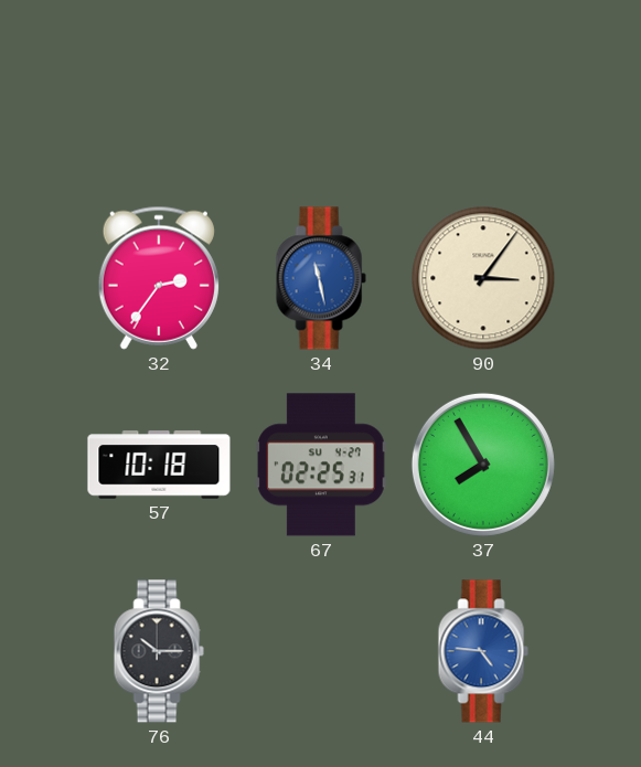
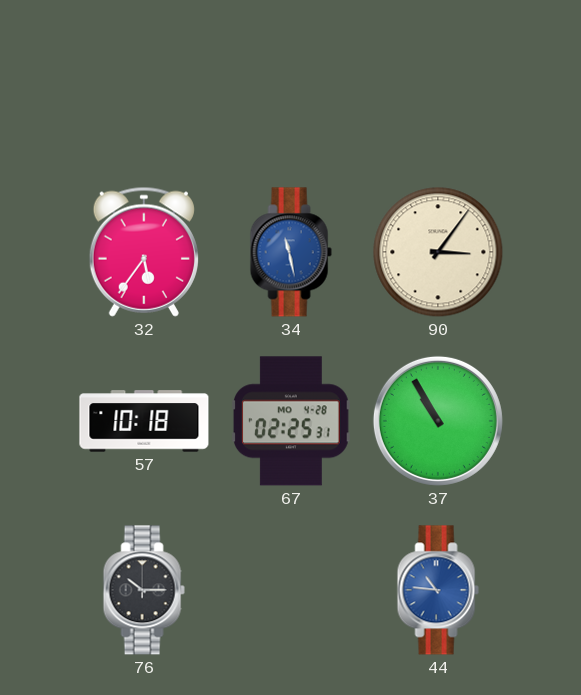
32: 2:36 -> 5:36
67 date: SU 4-27 -> MO 4-28
37: 7:55 -> 10:55
44: 4:46 -> 10:46
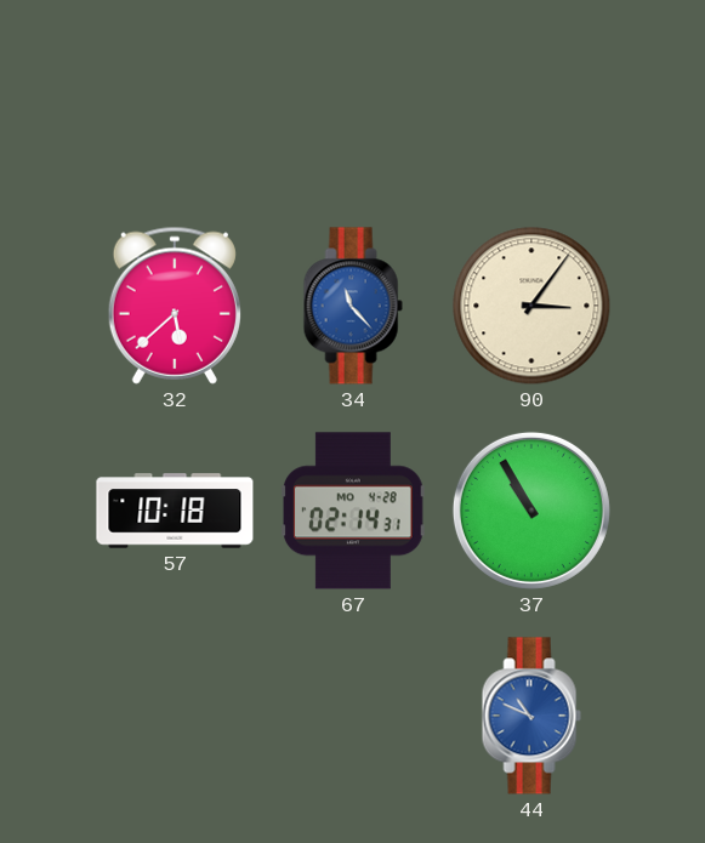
32: 5:36 -> 5:38
34: 11:28 -> 11:23
67: 02:25 -> 02:14
76: 10:15 -> none
44: 10:46 -> 10:49
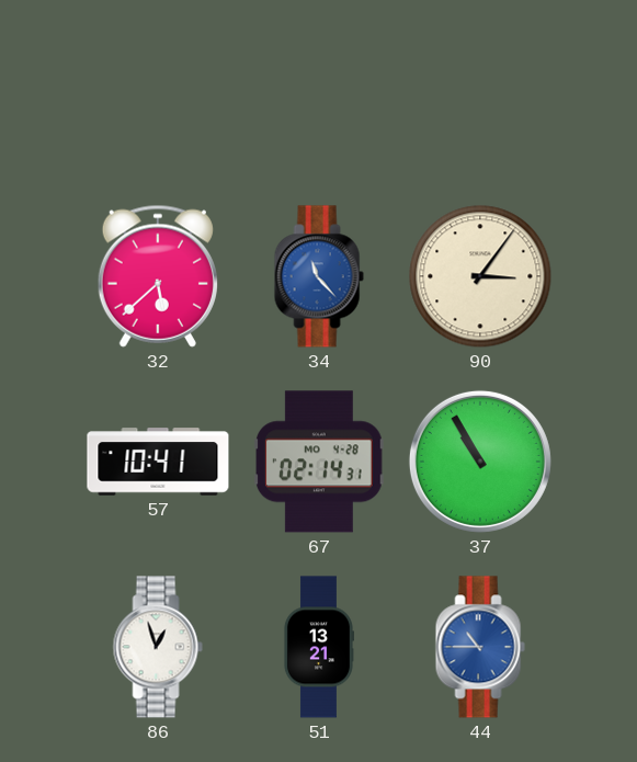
57: 10:18 -> 10:41
86: none -> 12:57
51: none -> 13:21
44: 10:49 -> 10:45
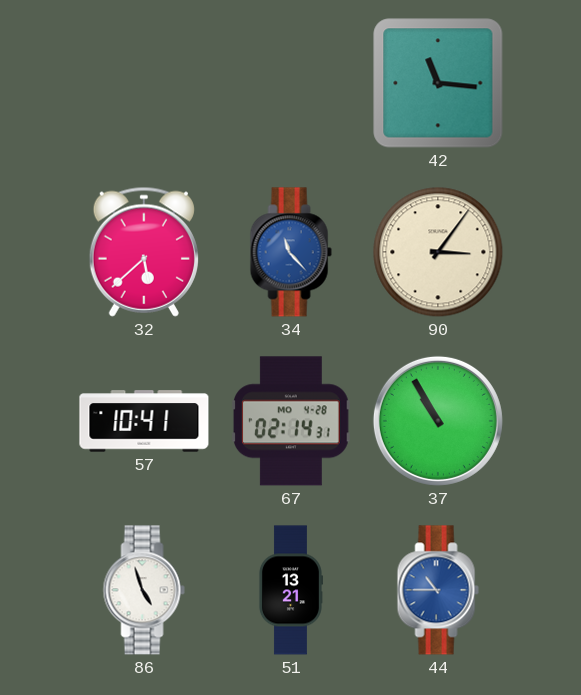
42: none -> 11:16
86: 12:57 -> 4:57
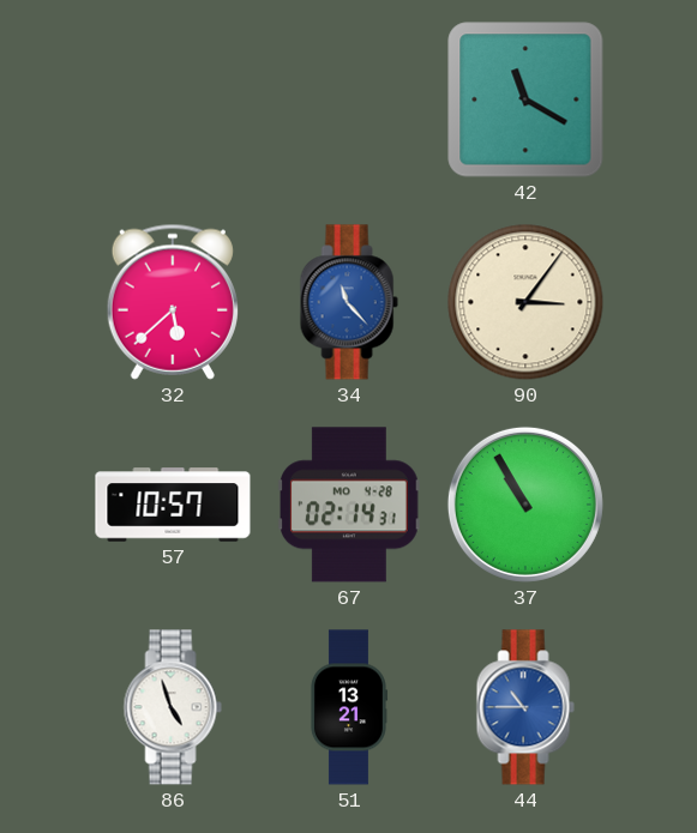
42: 11:16 -> 11:20
57: 10:41 -> 10:57
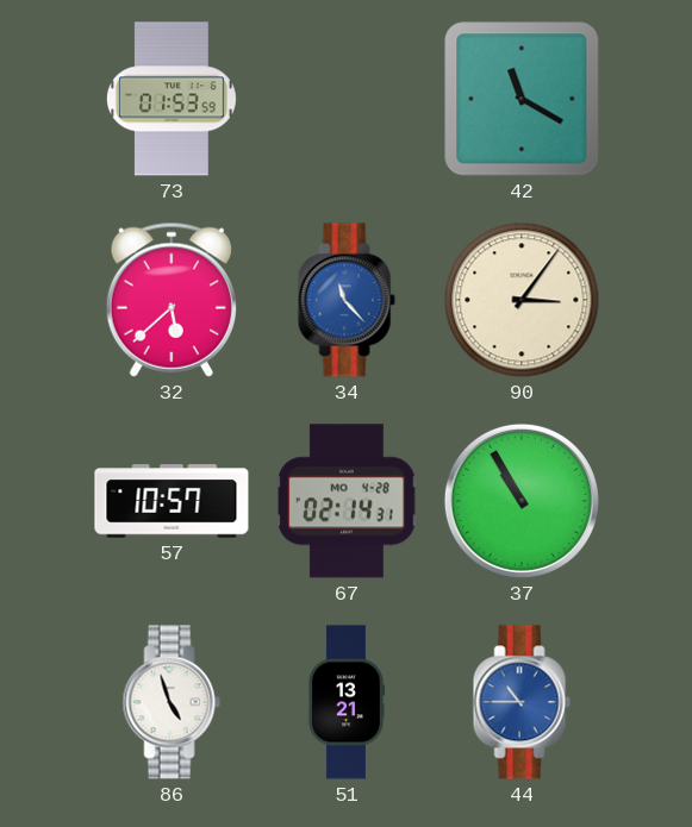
73: none -> 01:53
